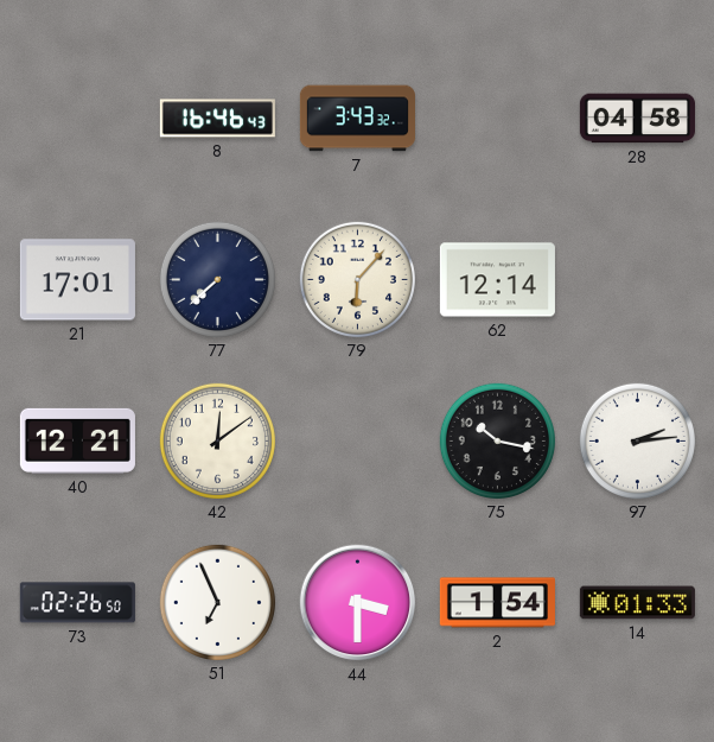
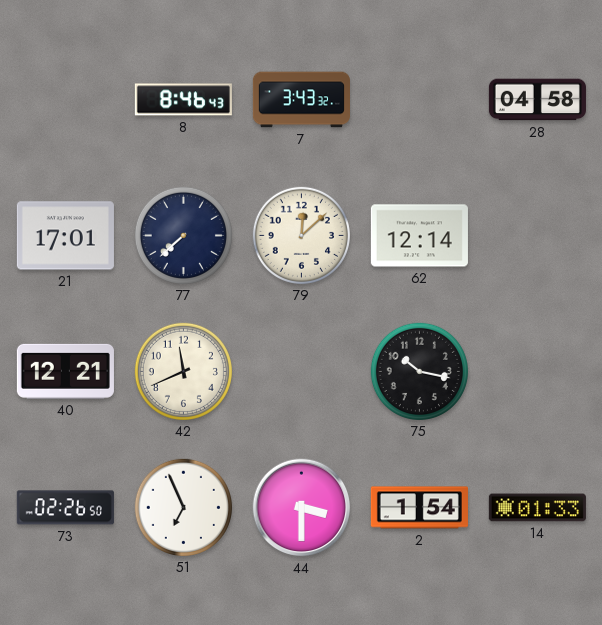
8: 16:46 -> 8:46
79: 6:07 -> 12:08
42: 12:09 -> 11:41
97: 2:14 -> none
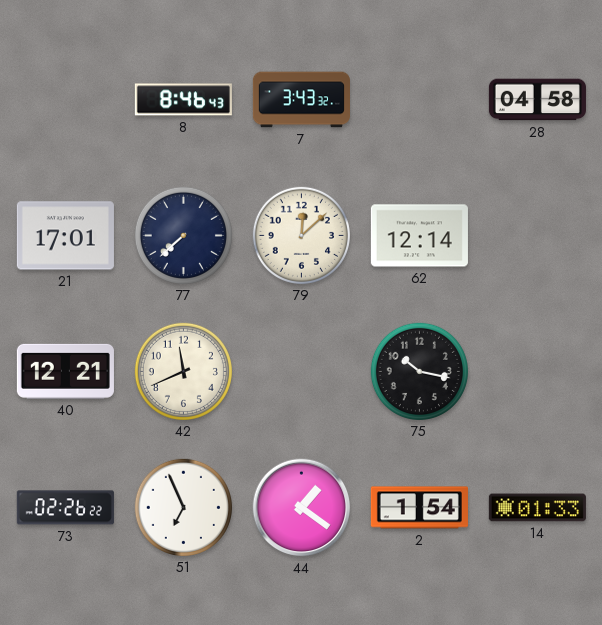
73: 02:26:50 -> 02:26:22
44: 3:30 -> 1:21
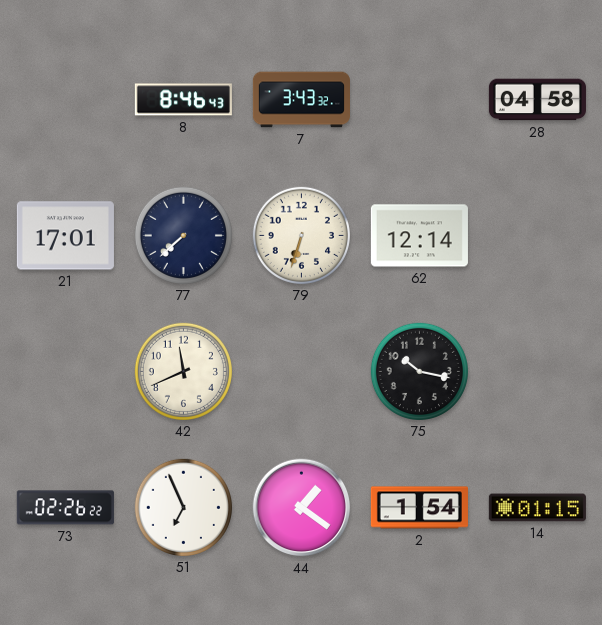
79: 12:08 -> 6:33
40: 12:21 -> none
14: 01:33 -> 01:15
